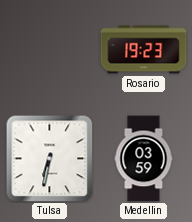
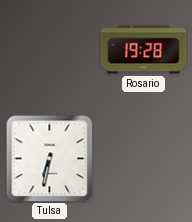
Rosario: 19:23 -> 19:28
Medellin: 03:59 -> none
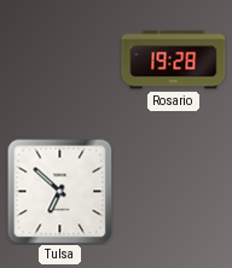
Tulsa: 6:32 -> 6:52
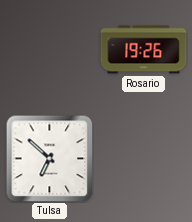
Rosario: 19:28 -> 19:26
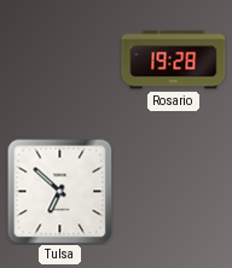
Rosario: 19:26 -> 19:28
